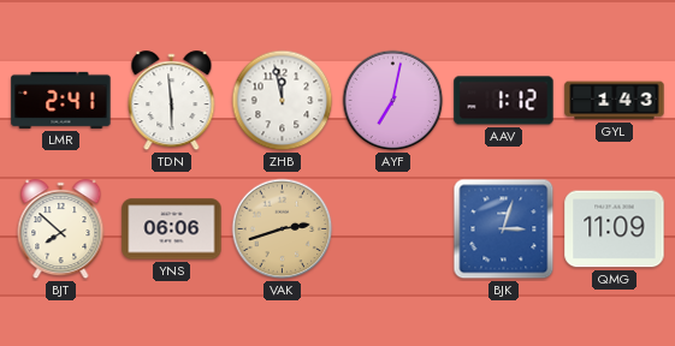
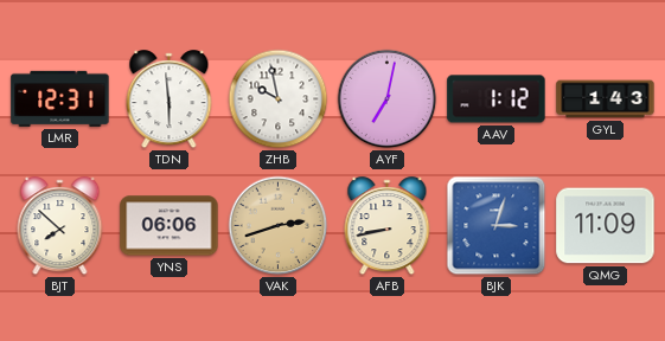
LMR: 2:41 -> 12:31
ZHB: 11:58 -> 9:58
AFB: none -> 8:43
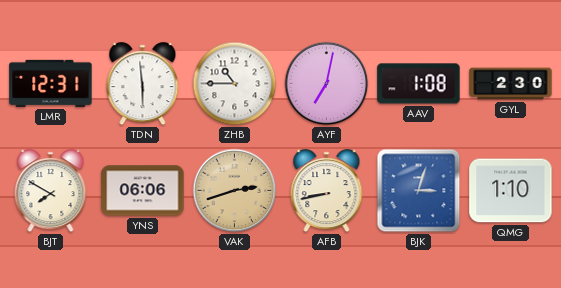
ZHB: 9:58 -> 10:45
AAV: 1:12 -> 1:08
GYL: 1:43 -> 2:30
BJT: 7:52 -> 7:50
QMG: 11:09 -> 1:10
